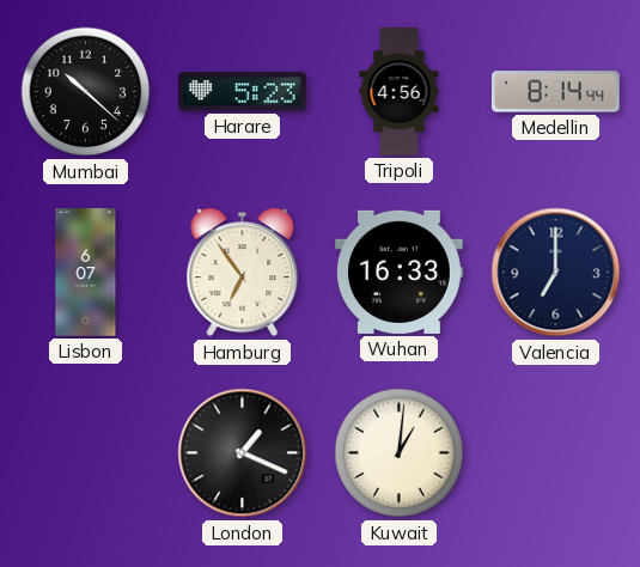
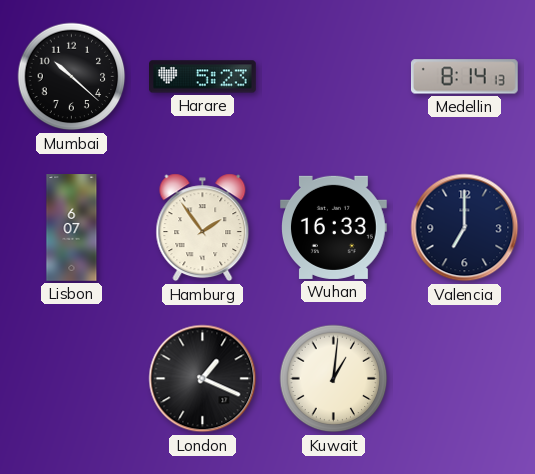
Tripoli: 4:56 -> none
Medellin: 8:14:44 -> 8:14:13
Hamburg: 6:54 -> 1:54
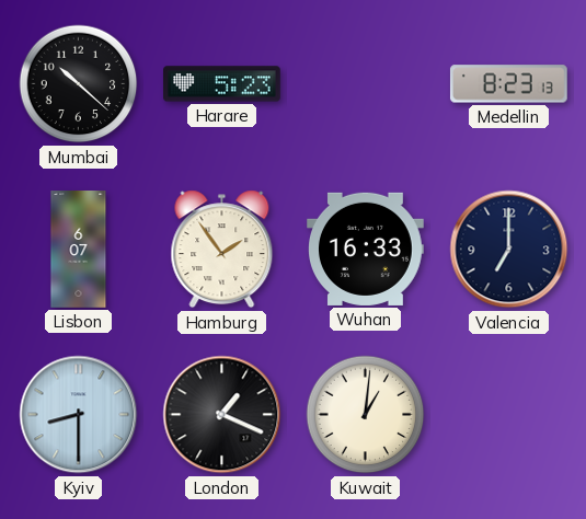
Medellin: 8:14 -> 8:23
Kyiv: none -> 8:30
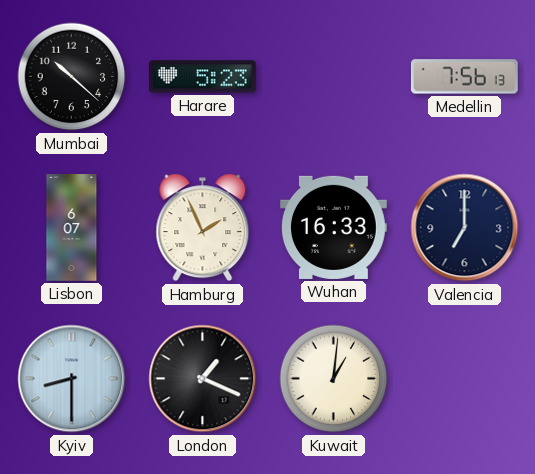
Medellin: 8:23 -> 7:56
Hamburg: 1:54 -> 1:56
